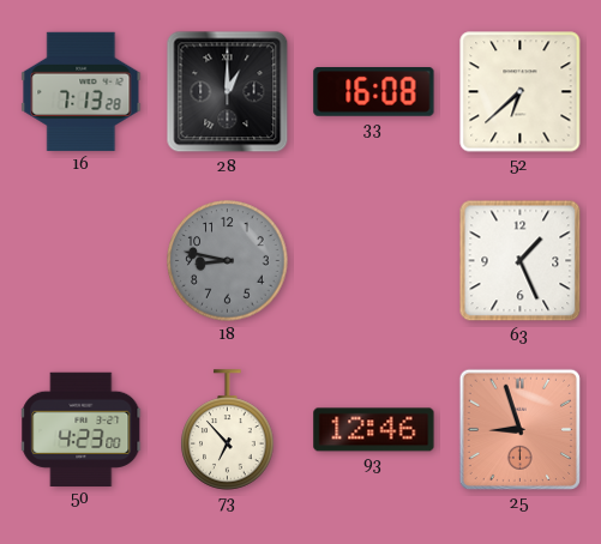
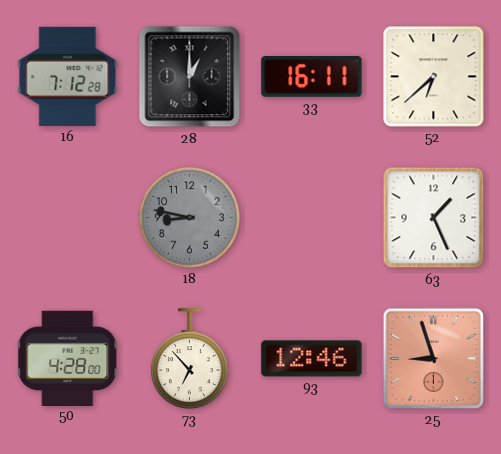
16: 7:13 -> 7:12
33: 16:08 -> 16:11
50: 4:23 -> 4:28
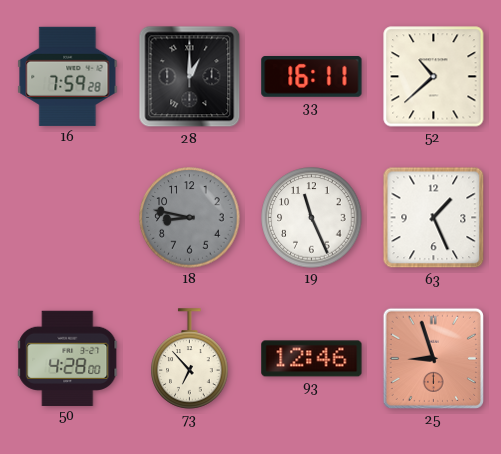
16: 7:12 -> 7:59
52: 6:38 -> 10:38
19: none -> 11:26
